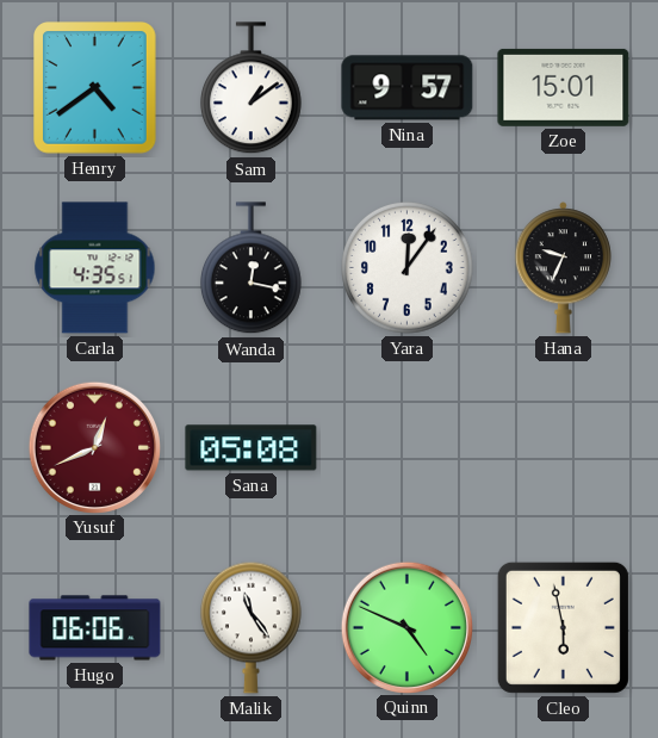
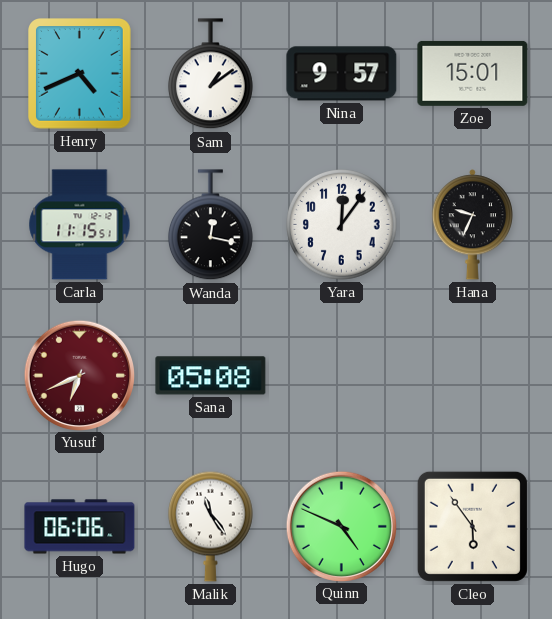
Henry: 4:39 -> 4:41
Carla: 4:35 -> 11:15
Yusuf: 12:41 -> 6:41
Cleo: 5:58 -> 5:54
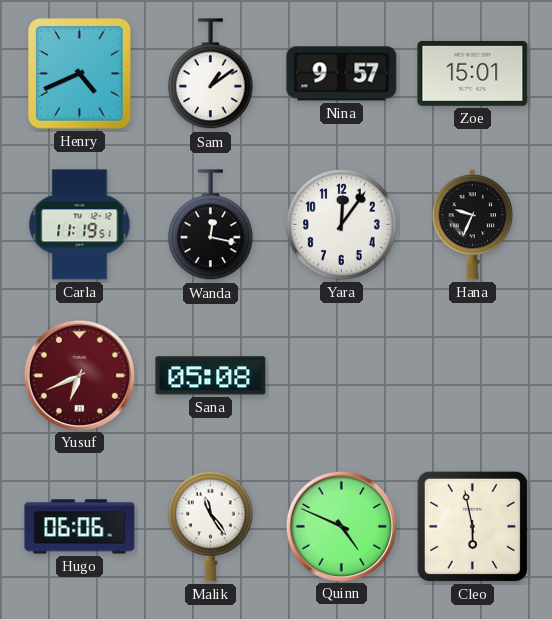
Carla: 11:15 -> 11:19
Cleo: 5:54 -> 5:58
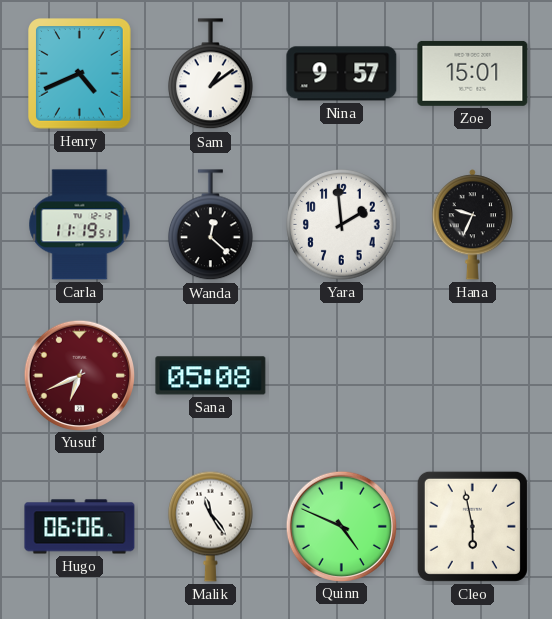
Wanda: 12:17 -> 12:22
Yara: 12:06 -> 1:59
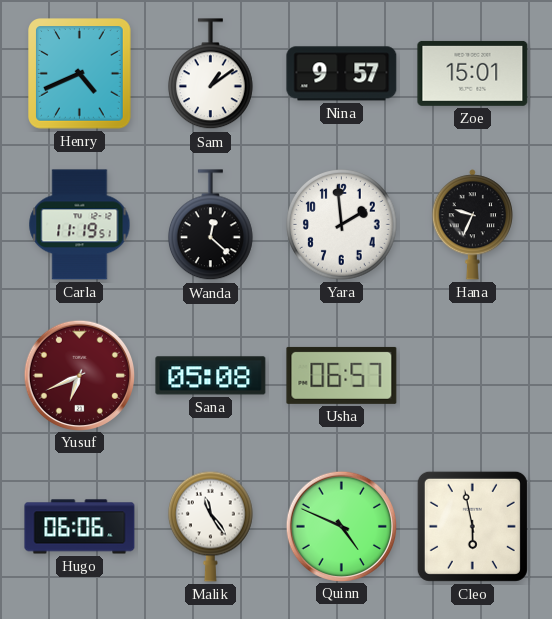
Usha: none -> 06:57
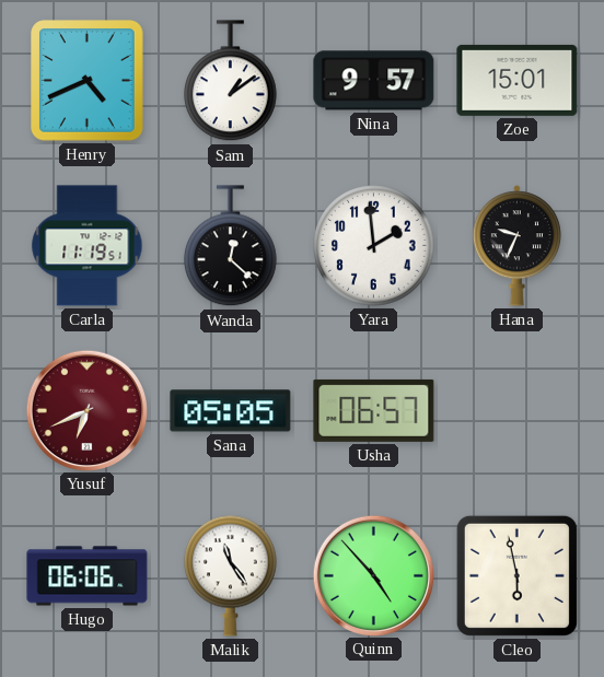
Sana: 05:08 -> 05:05
Quinn: 4:49 -> 4:53
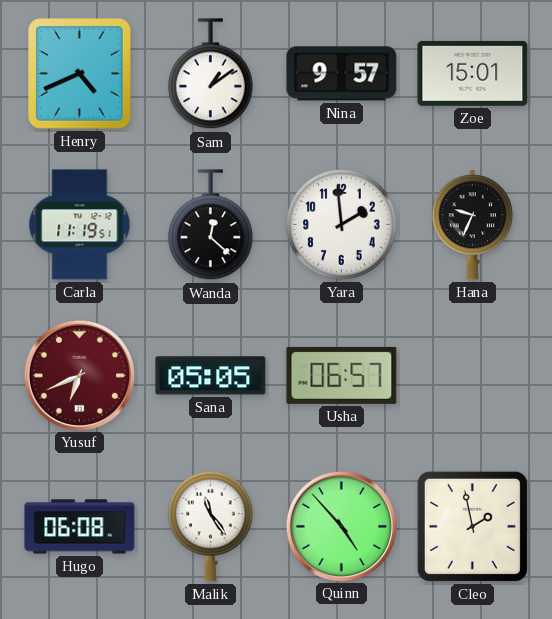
Hugo: 06:06 -> 06:08
Cleo: 5:58 -> 1:58
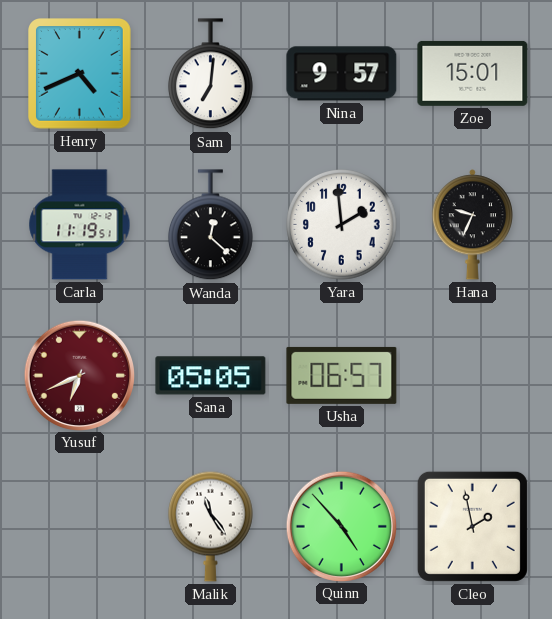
Sam: 1:09 -> 7:01
Hugo: 06:08 -> none
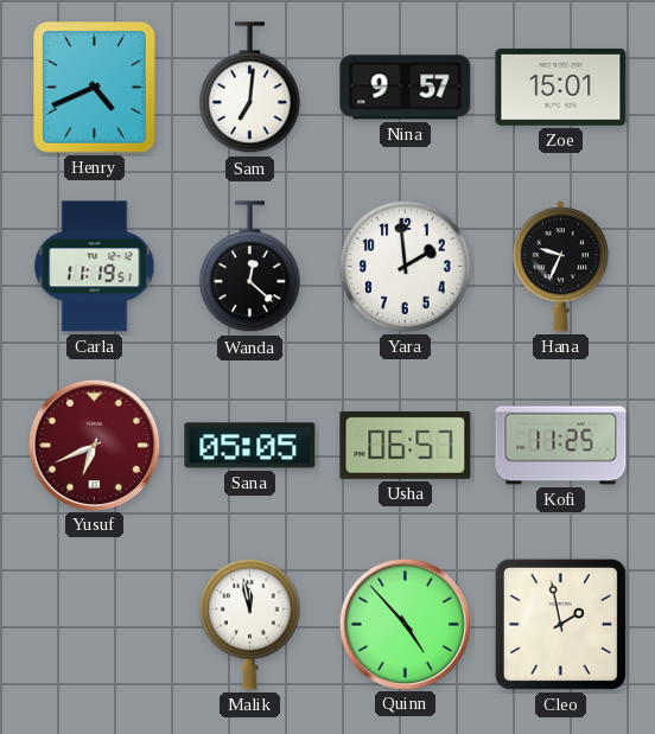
Kofi: none -> 11:25
Malik: 11:24 -> 11:58
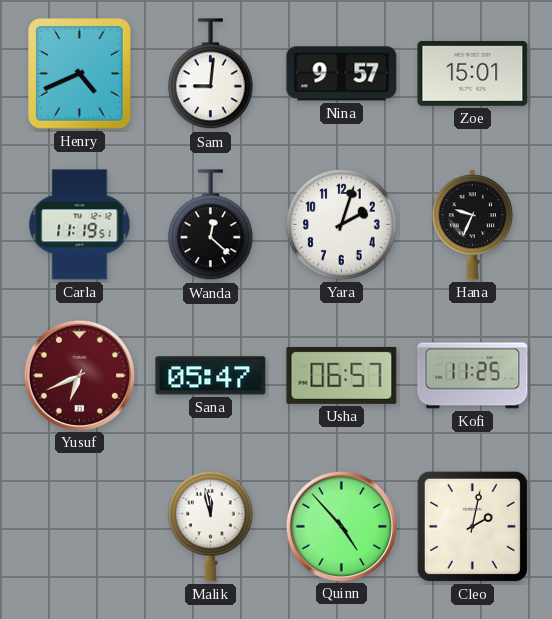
Sam: 7:01 -> 9:01
Yara: 1:59 -> 2:03
Sana: 05:05 -> 05:47
Cleo: 1:58 -> 2:02
